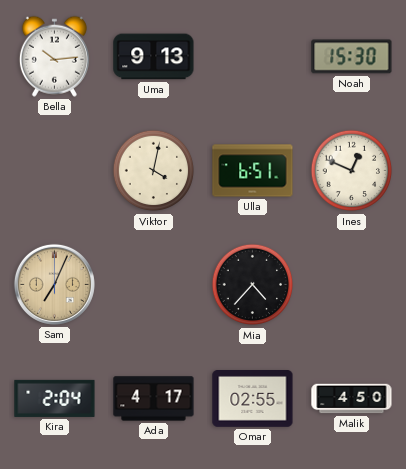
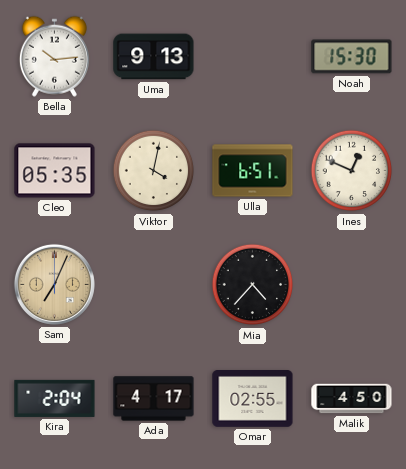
Cleo: none -> 05:35
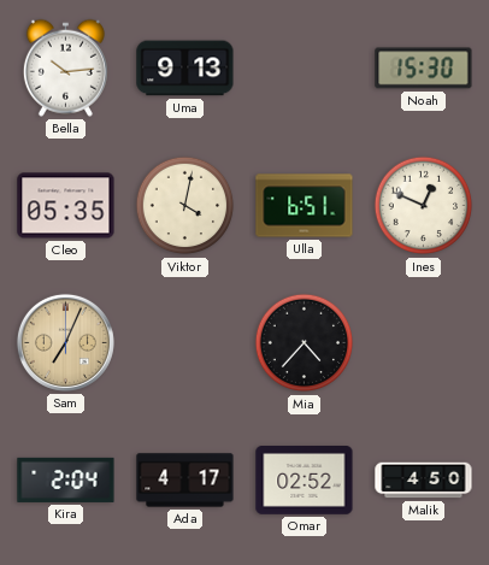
Omar: 02:55 -> 02:52
